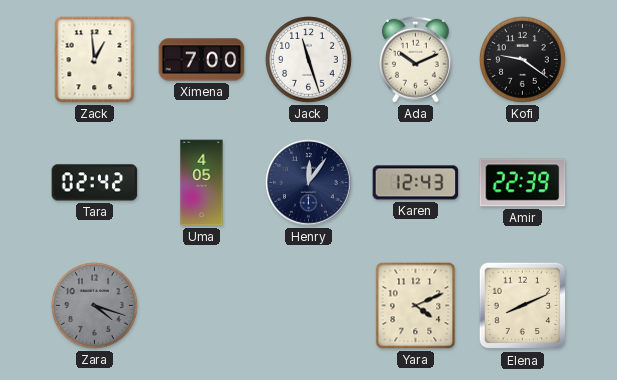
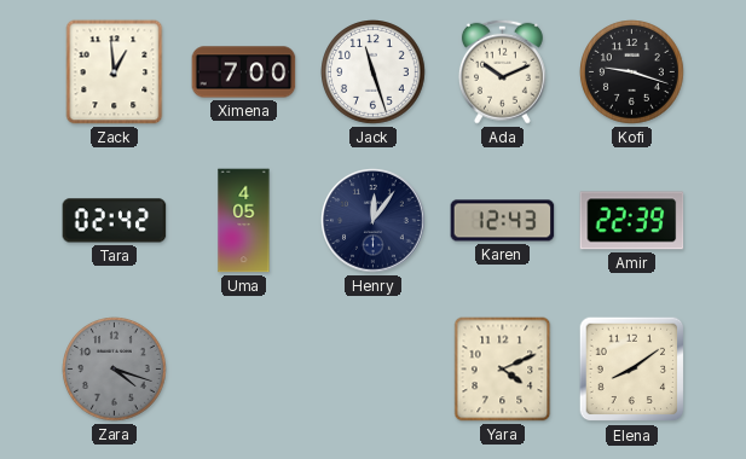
Kofi: 9:21 -> 9:18
Elena: 8:11 -> 8:09
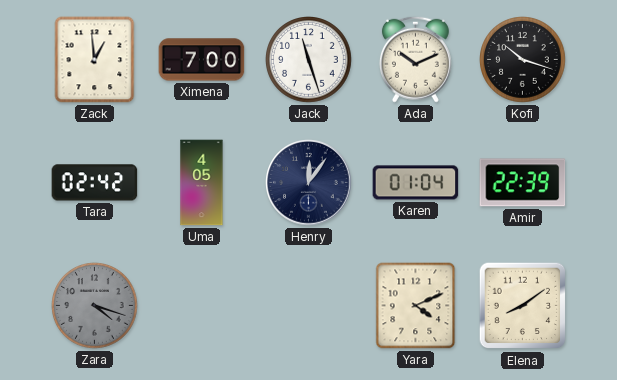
Kofi: 9:18 -> 10:18
Karen: 12:43 -> 01:04
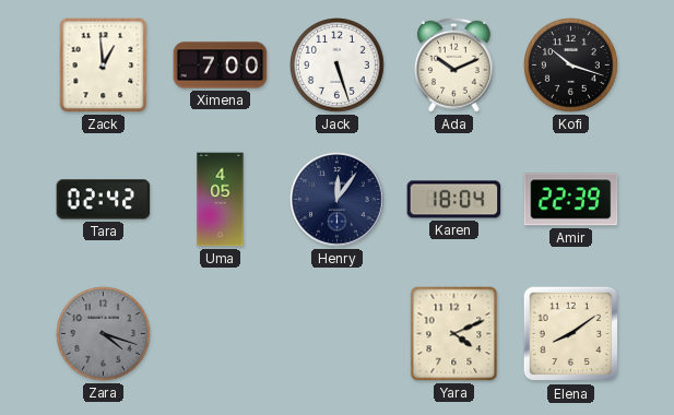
Jack: 11:27 -> 5:27
Karen: 01:04 -> 18:04
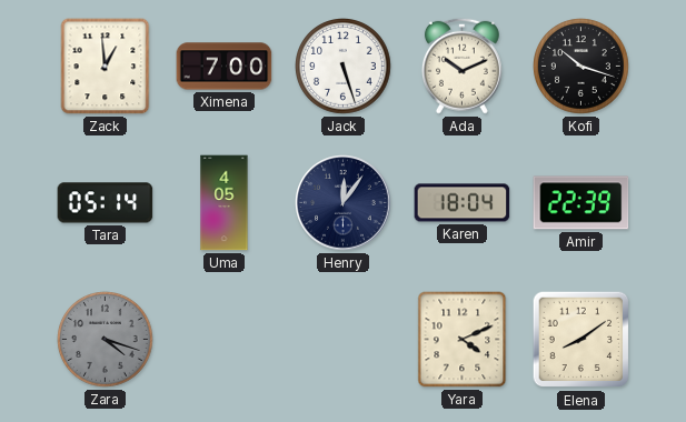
Tara: 02:42 -> 05:14
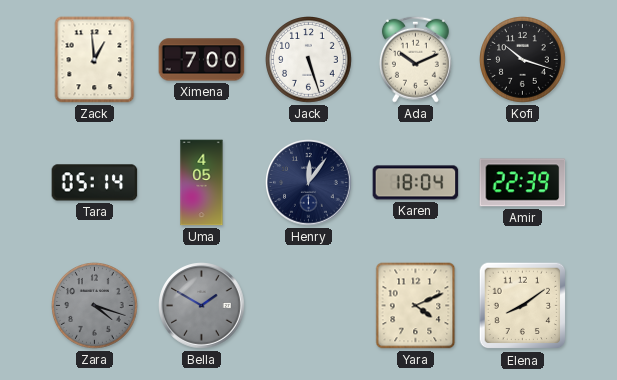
Bella: none -> 1:50
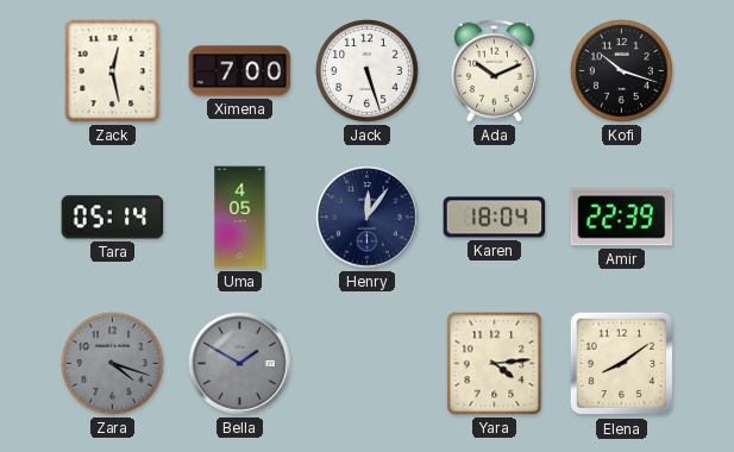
Zack: 12:59 -> 12:28
Yara: 4:11 -> 4:14
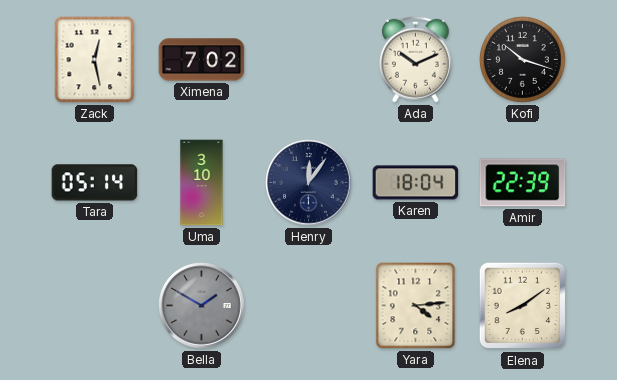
Ximena: 7:00 -> 7:02
Jack: 5:27 -> none
Uma: 4:05 -> 3:10
Zara: 4:18 -> none
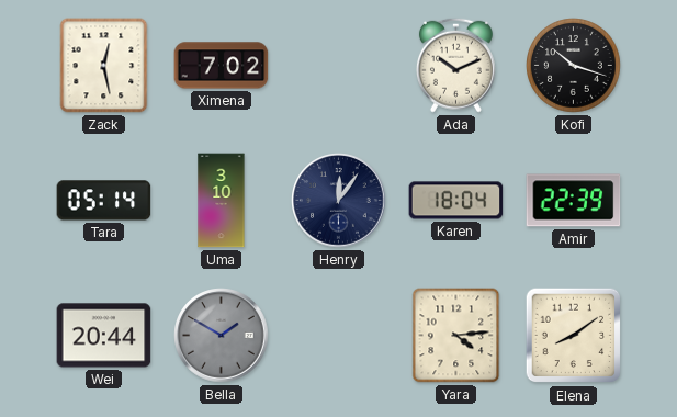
Wei: none -> 20:44
